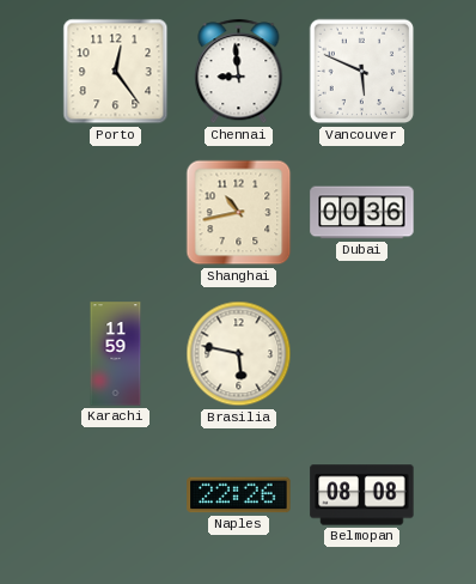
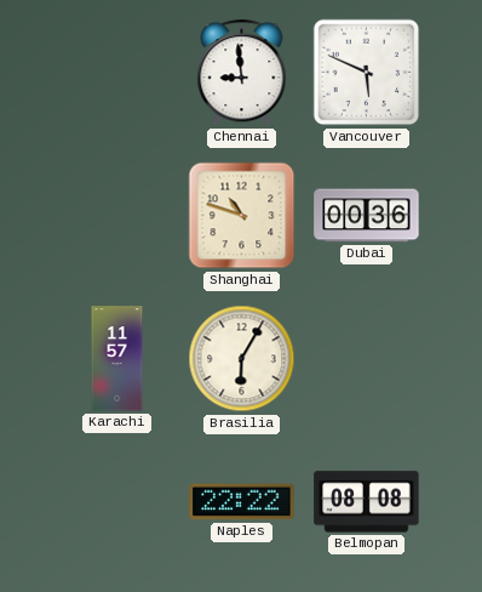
Porto: 12:24 -> none
Shanghai: 10:43 -> 10:48
Karachi: 11:59 -> 11:57
Brasilia: 5:47 -> 6:05
Naples: 22:26 -> 22:22
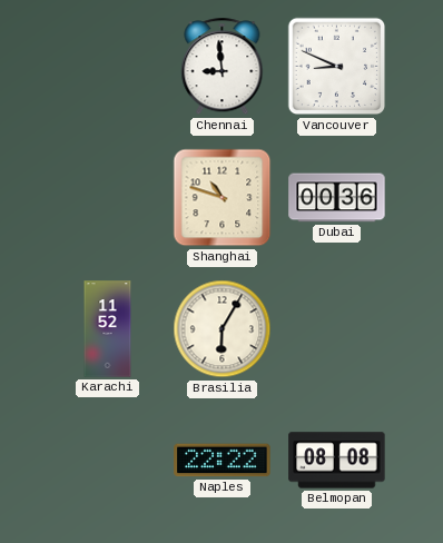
Vancouver: 5:49 -> 8:49
Karachi: 11:57 -> 11:52
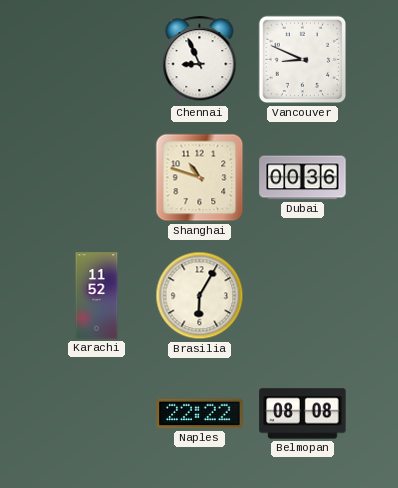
Chennai: 8:59 -> 8:56
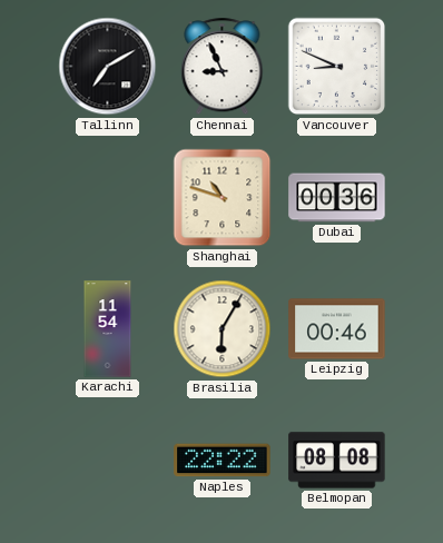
Tallinn: none -> 7:10
Karachi: 11:52 -> 11:54
Leipzig: none -> 00:46
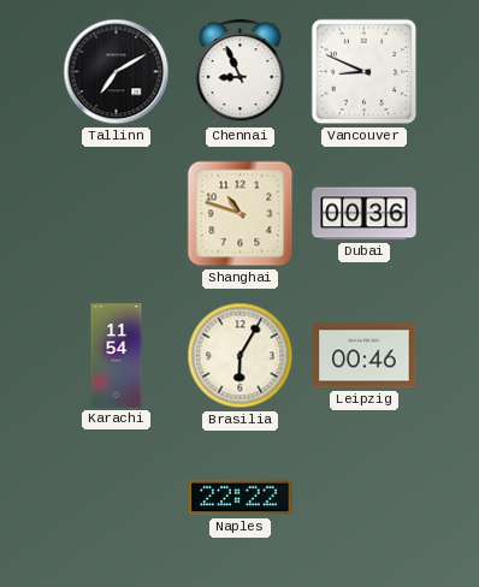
Belmopan: 08:08 -> none
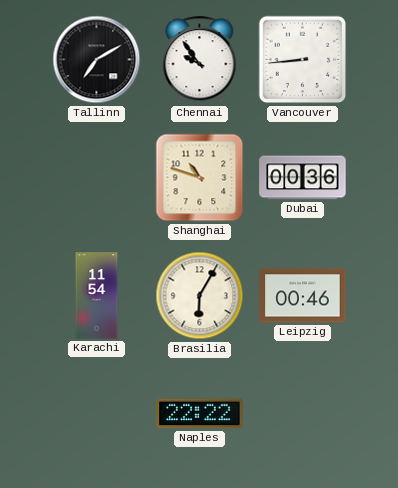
Chennai: 8:56 -> 9:54
Vancouver: 8:49 -> 8:44
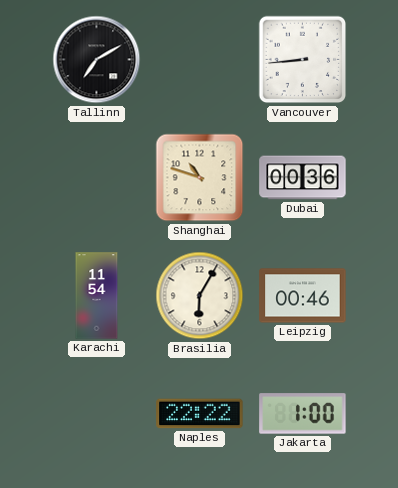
Chennai: 9:54 -> none
Jakarta: none -> 1:00
